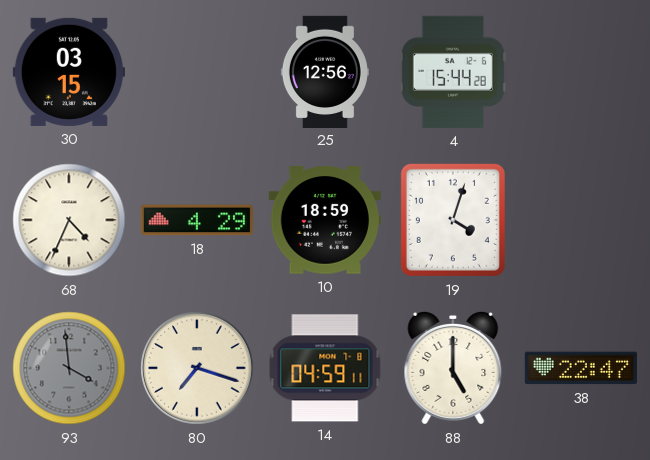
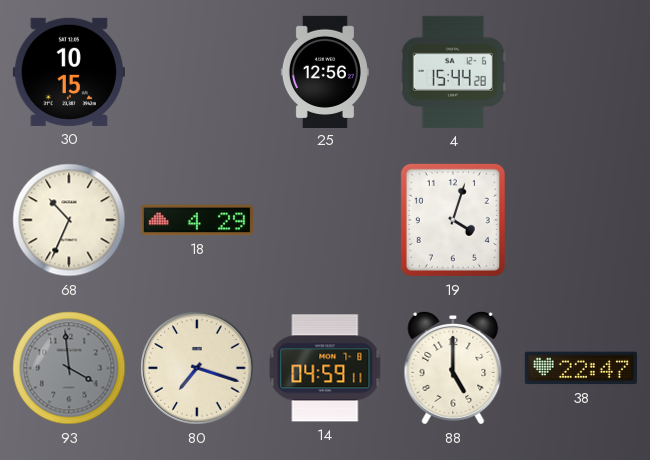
30: 03:15 -> 10:15
68: 4:34 -> 10:34
10: 18:59 -> none
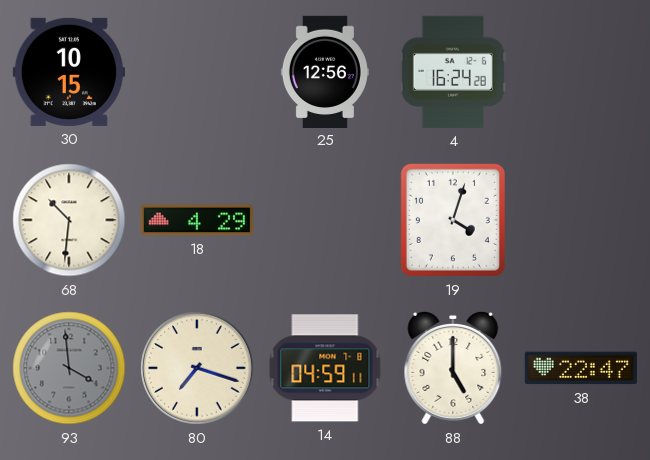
4: 15:44 -> 16:24
68: 10:34 -> 10:31
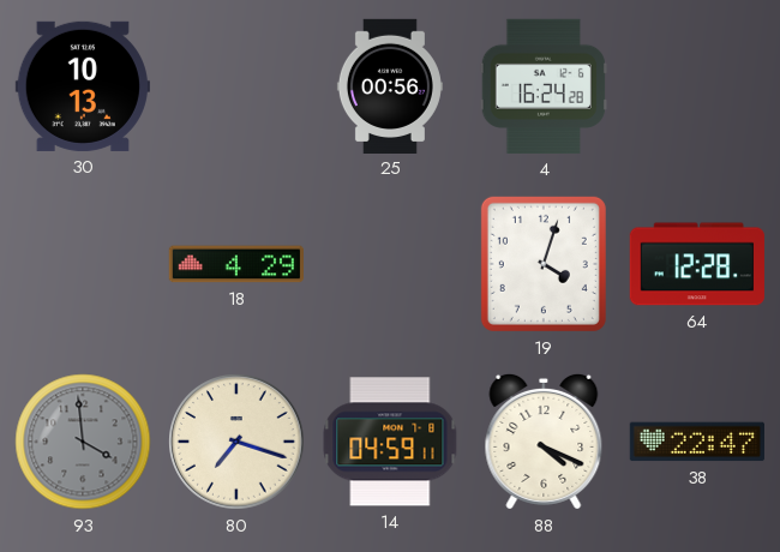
30: 10:15 -> 10:13
25: 12:56 -> 00:56
68: 10:31 -> none
64: none -> 12:28
88: 5:00 -> 4:19
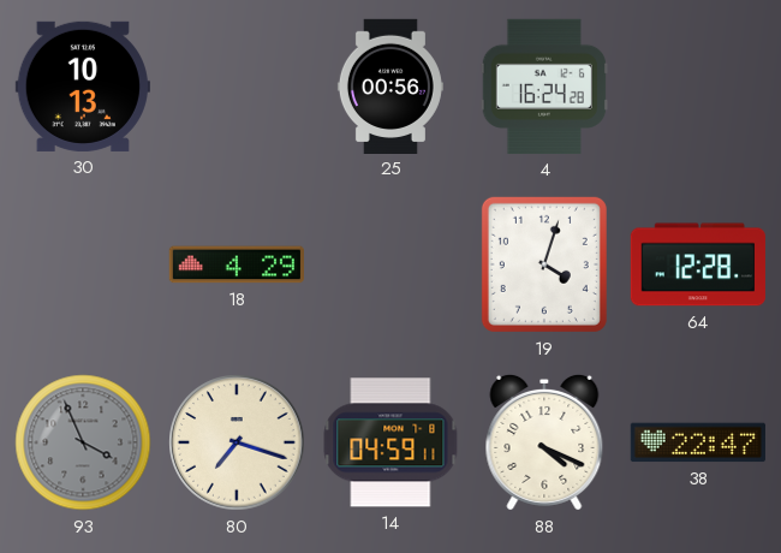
93: 3:59 -> 3:56
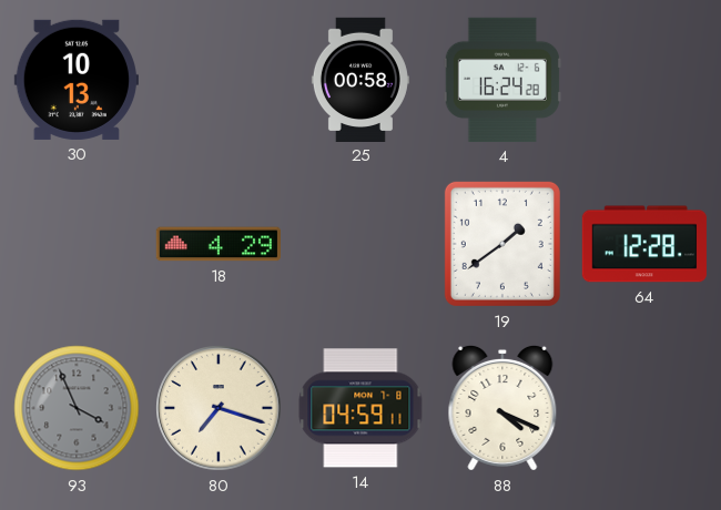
25: 00:56 -> 00:58
19: 4:03 -> 1:39
38: 22:47 -> none
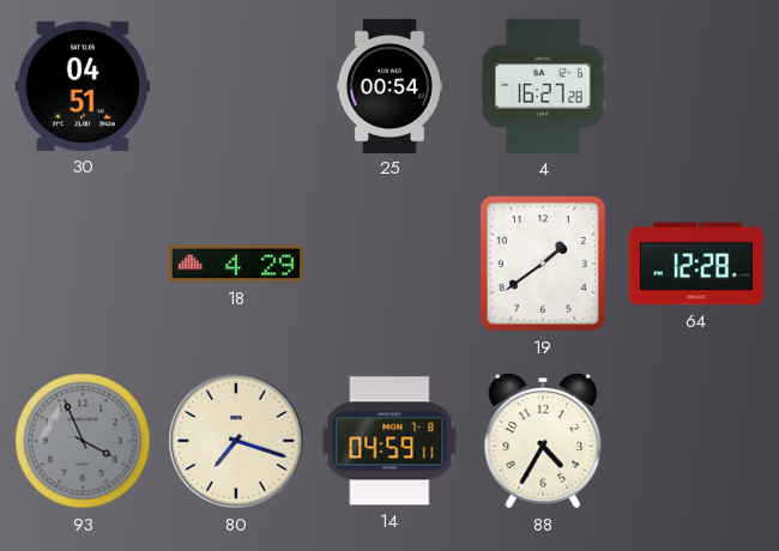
30: 10:13 -> 04:51
25: 00:58 -> 00:54
4: 16:24 -> 16:27
88: 4:19 -> 4:35
